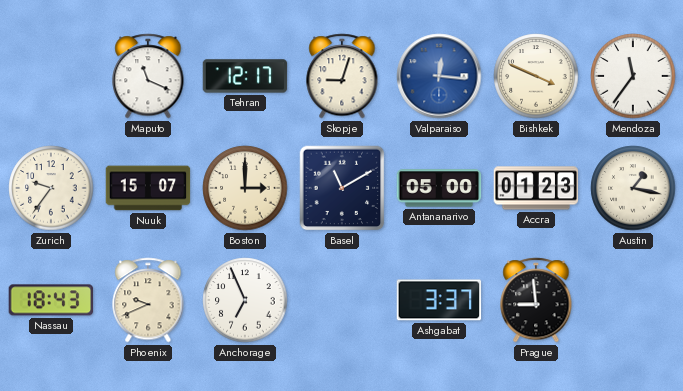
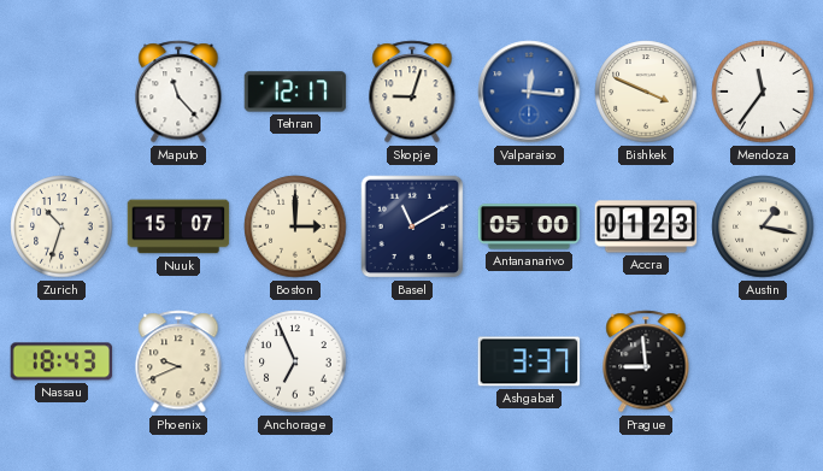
Maputo: 11:19 -> 11:23
Zurich: 9:36 -> 10:33
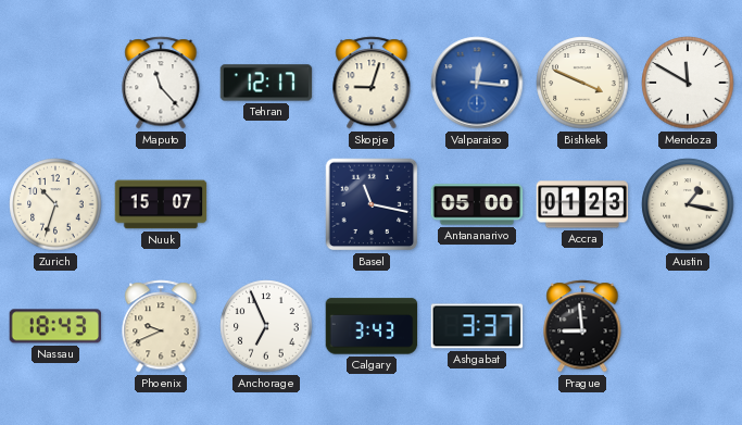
Mendoza: 11:36 -> 11:50
Boston: 3:00 -> none
Basel: 11:10 -> 11:17
Calgary: none -> 3:43
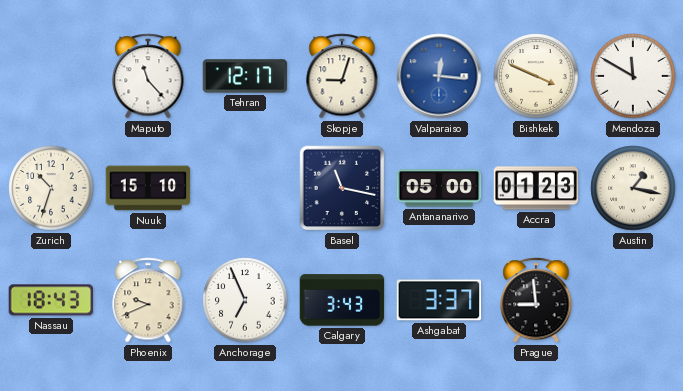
Nuuk: 15:07 -> 15:10
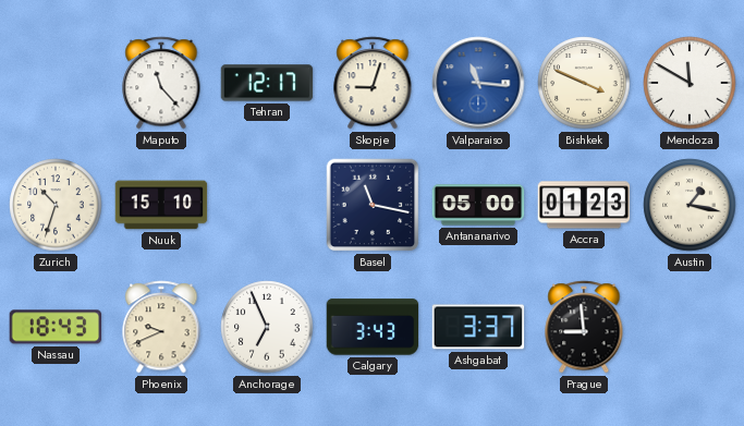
Valparaiso: 12:16 -> 11:16
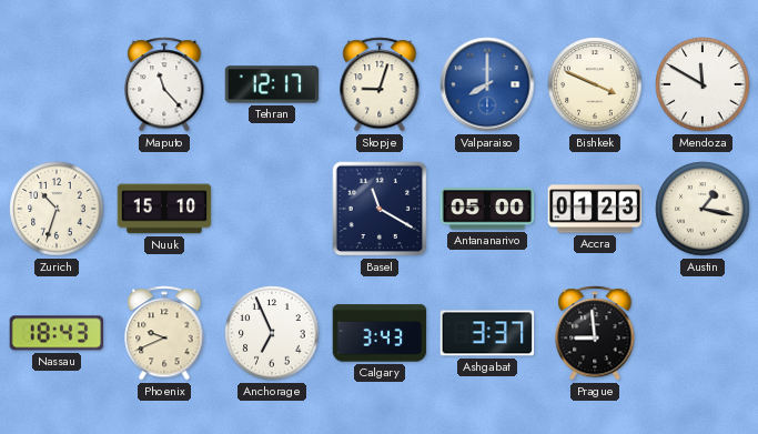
Valparaiso: 11:16 -> 8:00
Basel: 11:17 -> 11:20
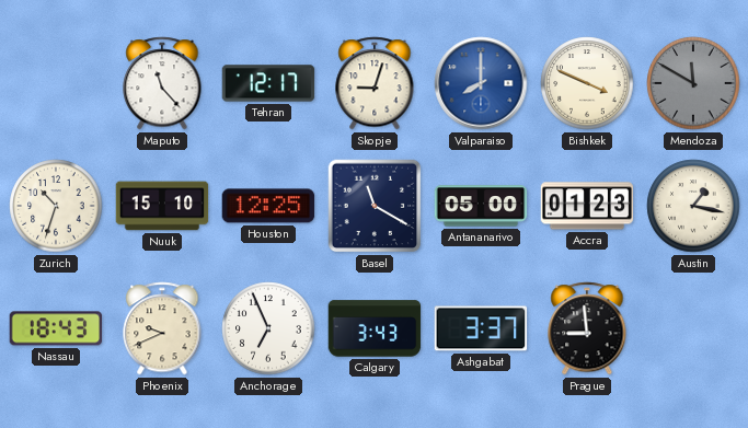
Mendoza dial: white -> grey
Houston: none -> 12:25
